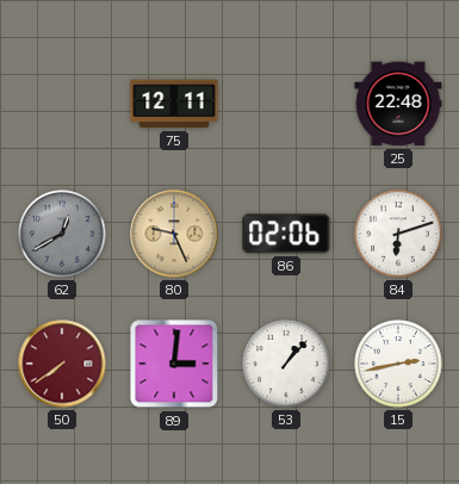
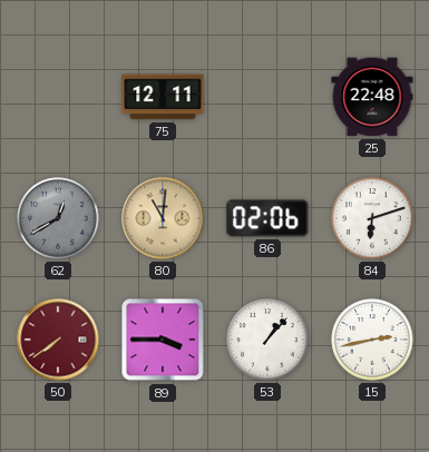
80: 9:26 -> 11:01
89: 3:01 -> 3:45
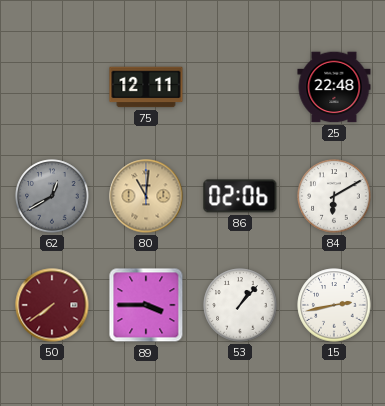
84: 6:12 -> 6:10
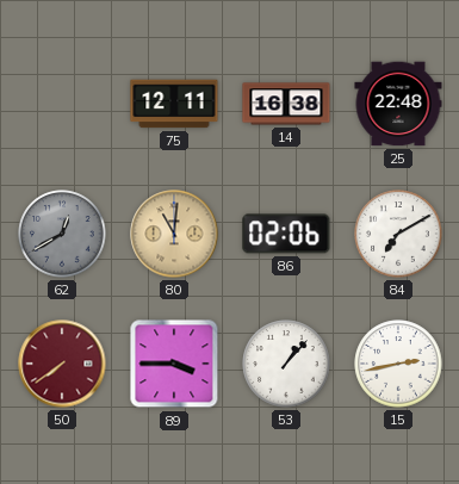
14: none -> 16:38
84: 6:10 -> 7:10
